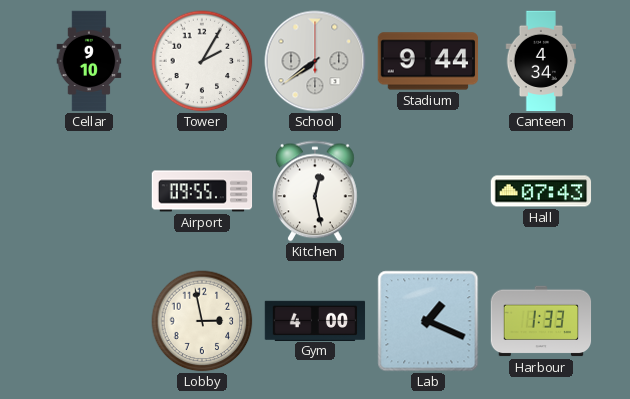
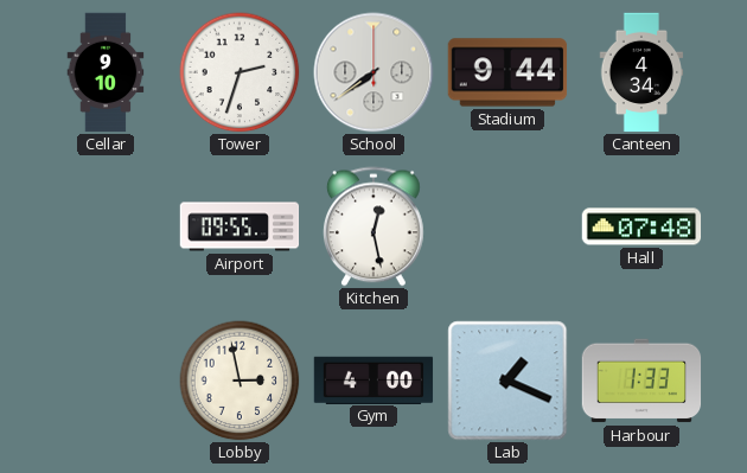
Tower: 2:05 -> 2:33
Hall: 07:43 -> 07:48
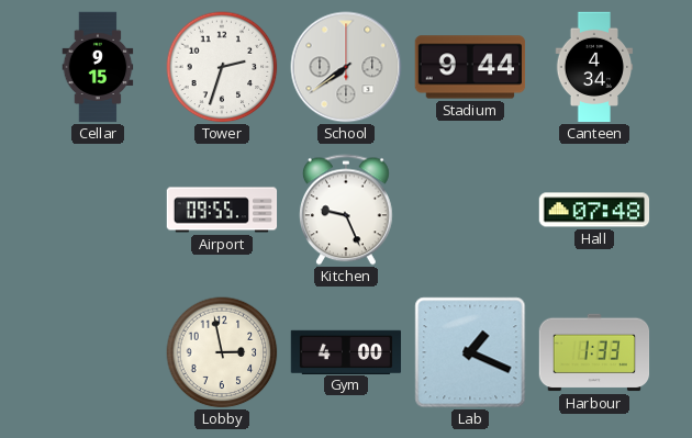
Cellar: 9:10 -> 9:15
Kitchen: 12:28 -> 9:26
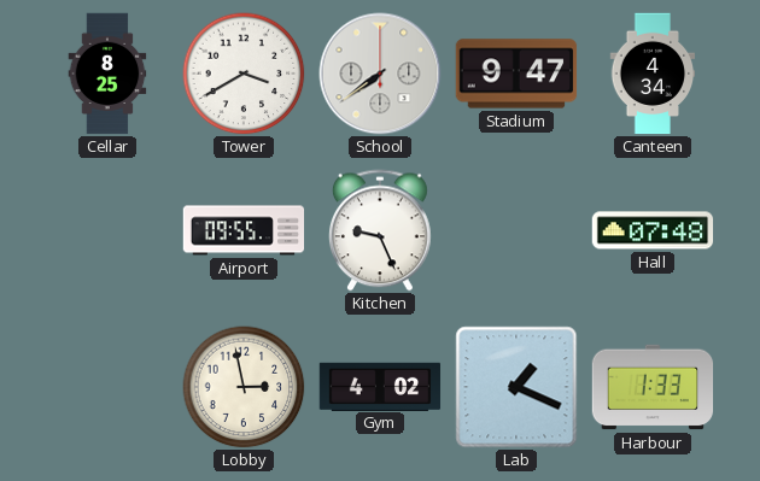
Cellar: 9:15 -> 8:25
Tower: 2:33 -> 3:40
Stadium: 9:44 -> 9:47
Gym: 4:00 -> 4:02
